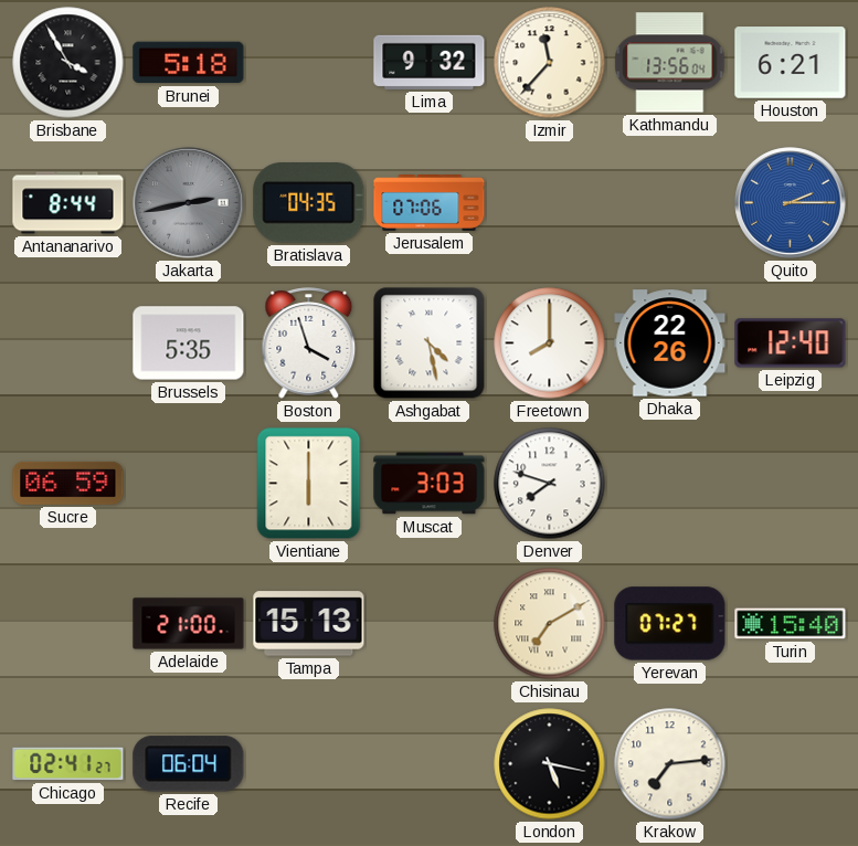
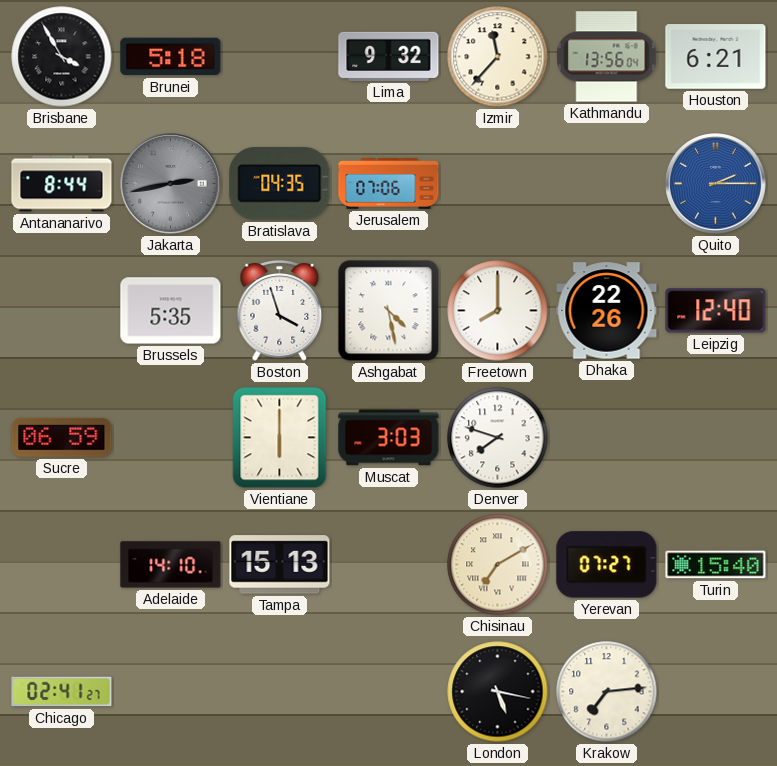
Adelaide: 21:00 -> 14:10
Recife: 06:04 -> none
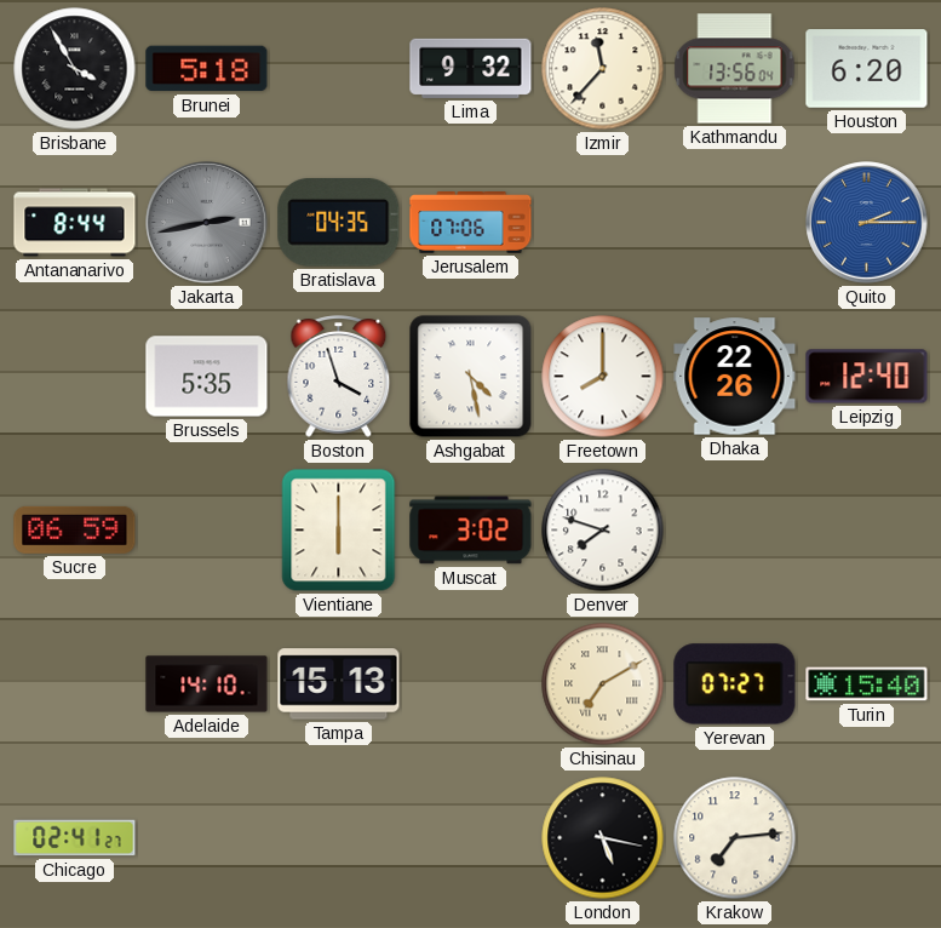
Houston: 6:21 -> 6:20
Muscat: 3:03 -> 3:02
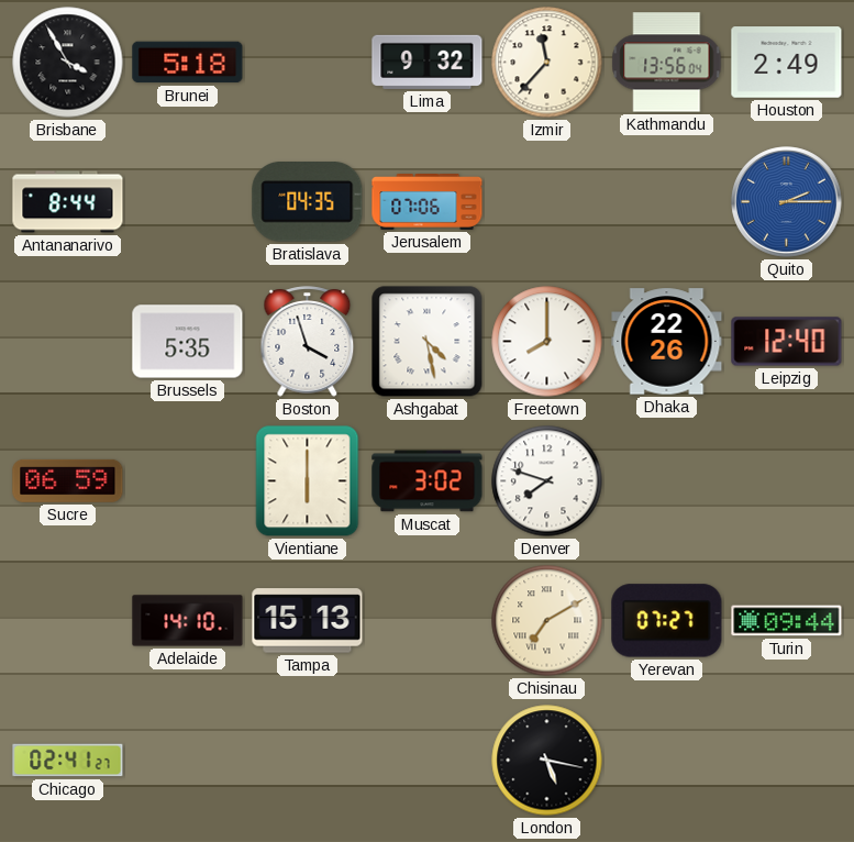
Houston: 6:20 -> 2:49
Jakarta: 2:43 -> none
Turin: 15:40 -> 09:44
Krakow: 7:14 -> none
